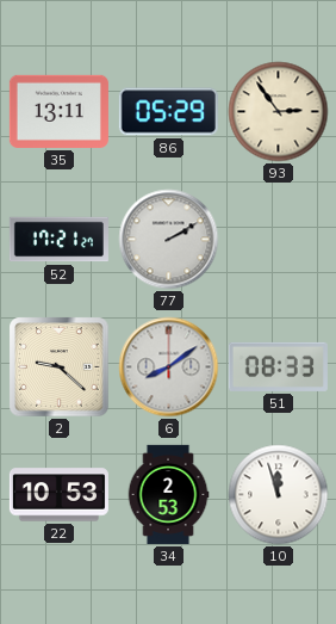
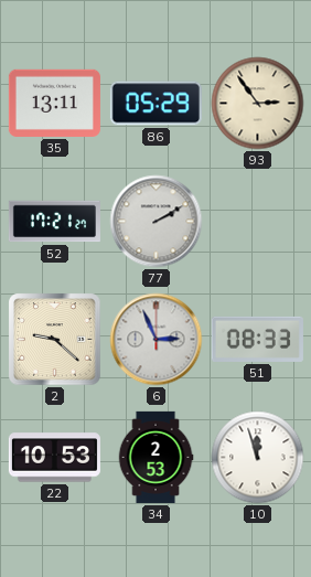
6: 8:09 -> 2:56
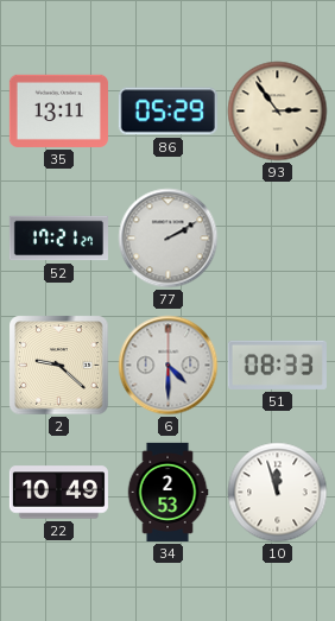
6: 2:56 -> 4:30
22: 10:53 -> 10:49
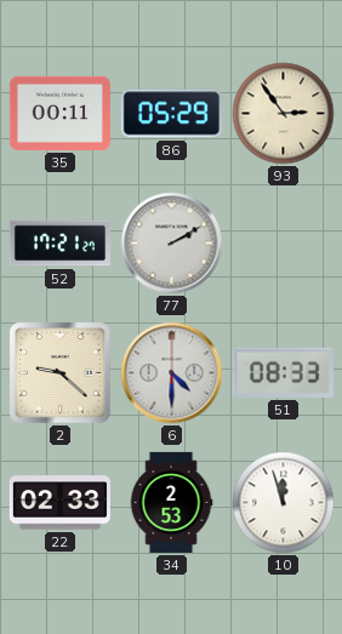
35: 13:11 -> 00:11
22: 10:49 -> 02:33
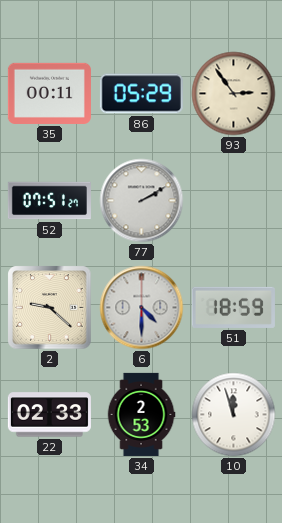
52: 17:21 -> 07:51
51: 08:33 -> 18:59
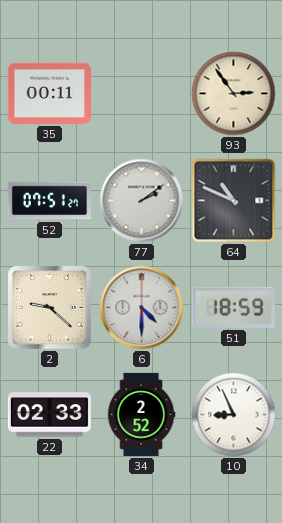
86: 05:29 -> none
77: 2:10 -> 2:09
64: none -> 10:49
34: 2:53 -> 2:52
10: 11:57 -> 8:56
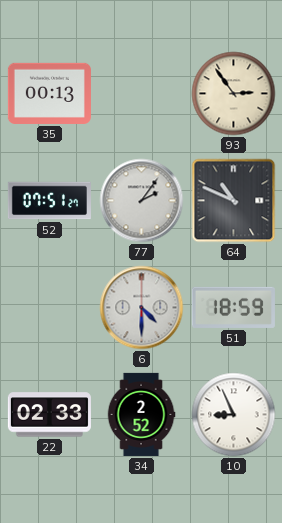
35: 00:11 -> 00:13
77: 2:09 -> 2:06
2: 9:22 -> none
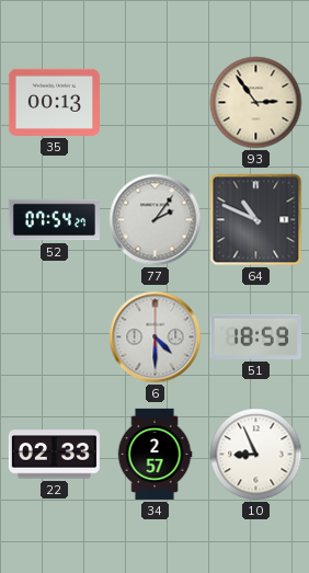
52: 07:51 -> 07:54
34: 2:52 -> 2:57
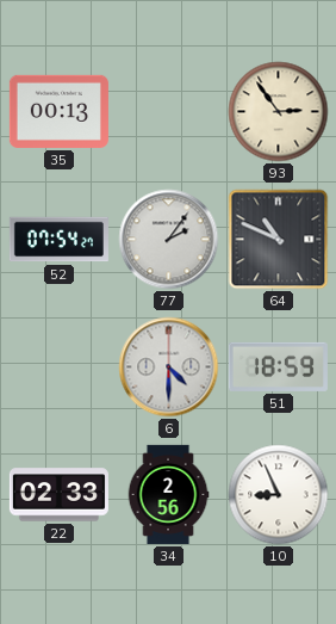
34: 2:57 -> 2:56
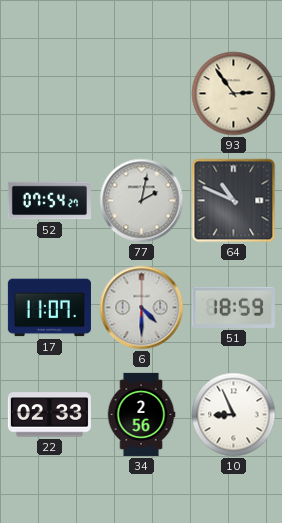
35: 00:13 -> none
77: 2:06 -> 2:02
17: none -> 11:07
